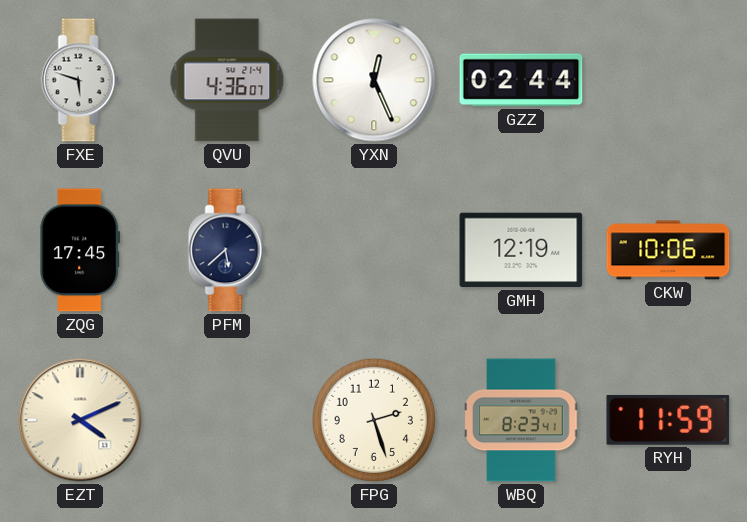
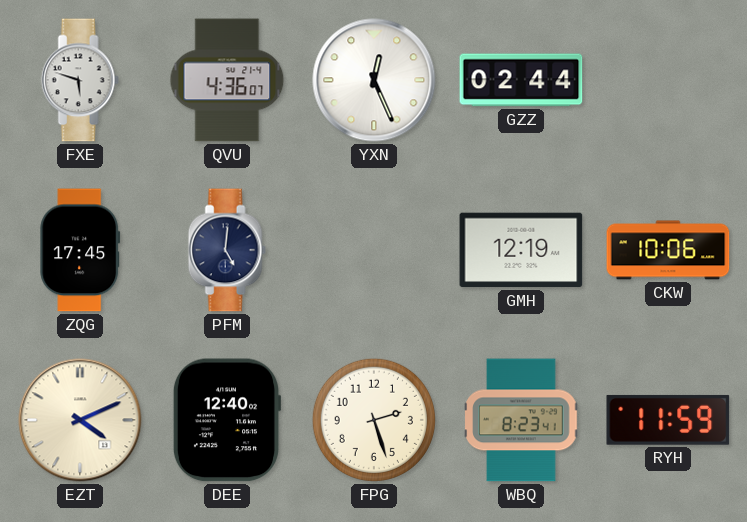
PFM: 5:38 -> 5:01
DEE: none -> 12:40
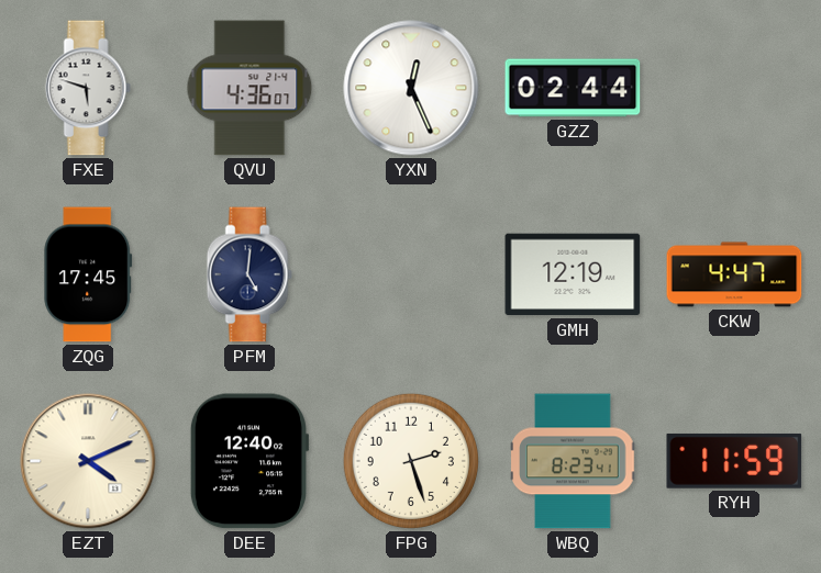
CKW: 10:06 -> 4:47
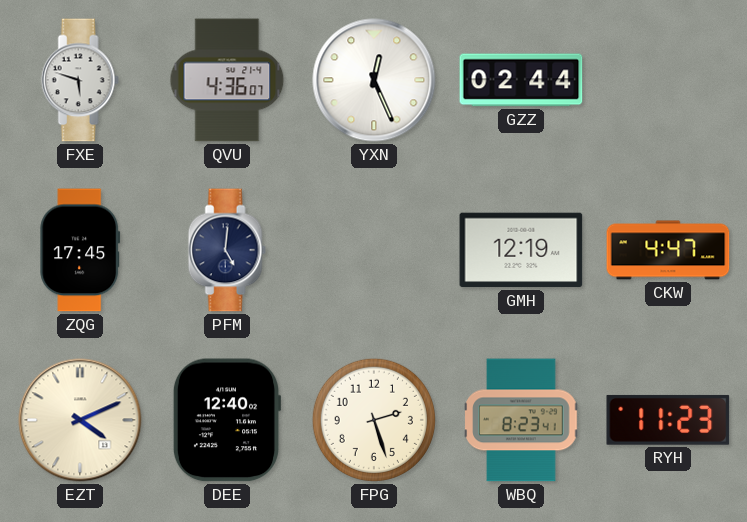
RYH: 11:59 -> 11:23
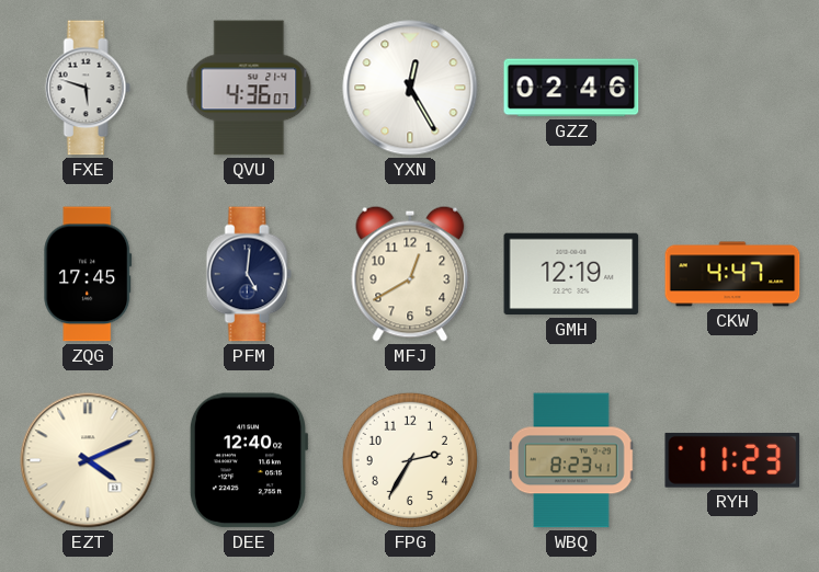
YXN: 12:26 -> 12:25
GZZ: 02:44 -> 02:46
MFJ: none -> 12:40
FPG: 2:27 -> 2:35
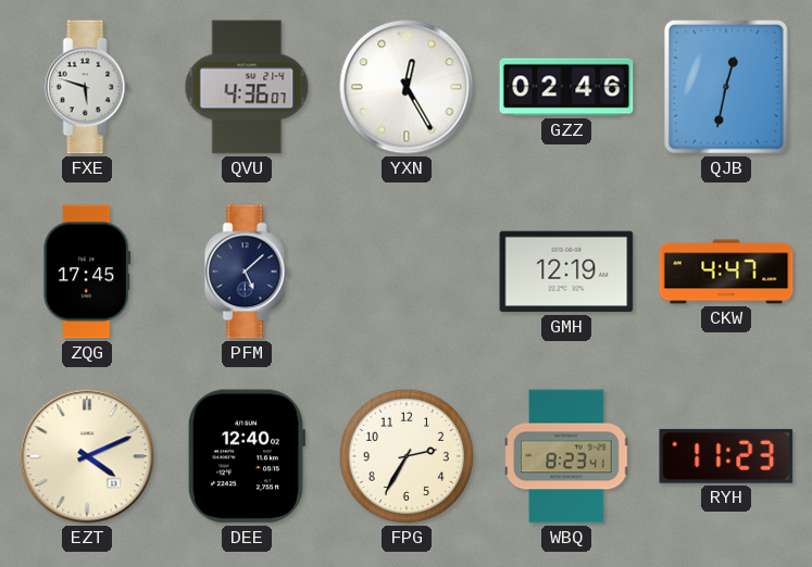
QJB: none -> 12:32
PFM: 5:01 -> 5:08
MFJ: 12:40 -> none
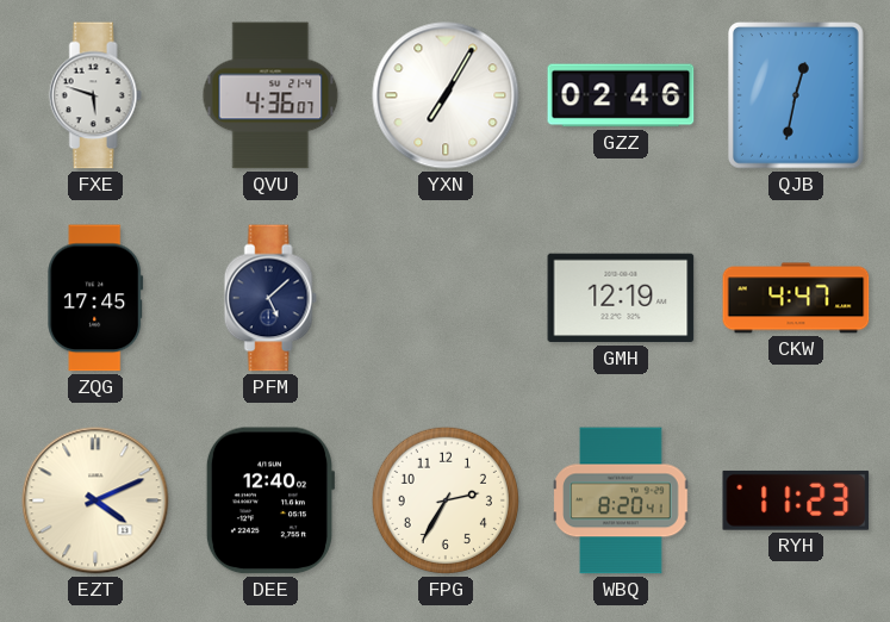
YXN: 12:25 -> 7:05
WBQ: 8:23 -> 8:20
